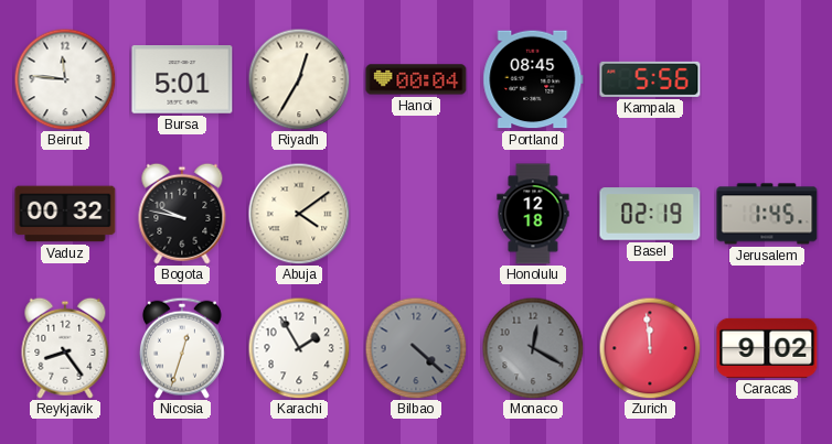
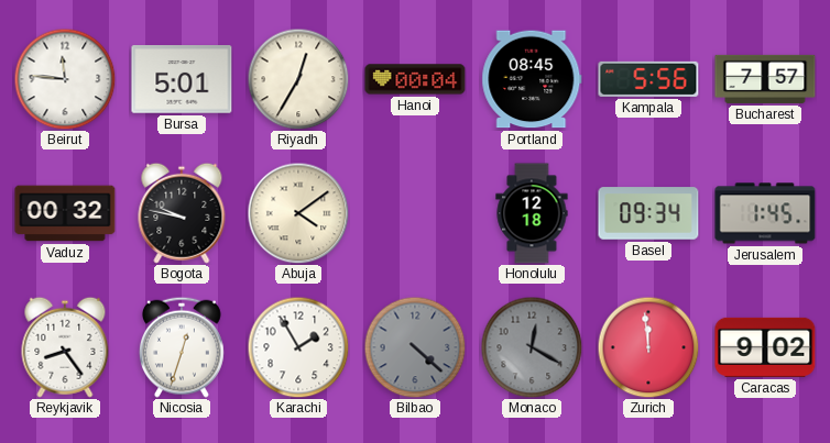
Bucharest: none -> 7:57
Basel: 02:19 -> 09:34
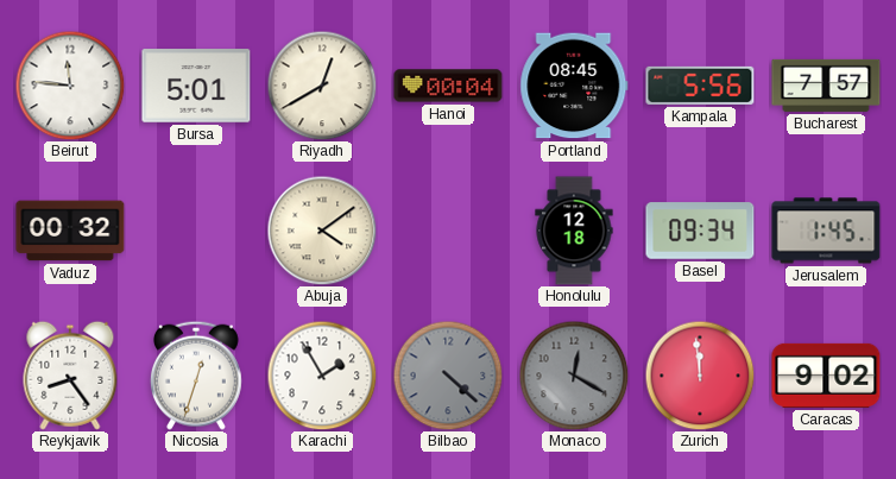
Riyadh: 12:35 -> 12:40
Bogota: 9:47 -> none
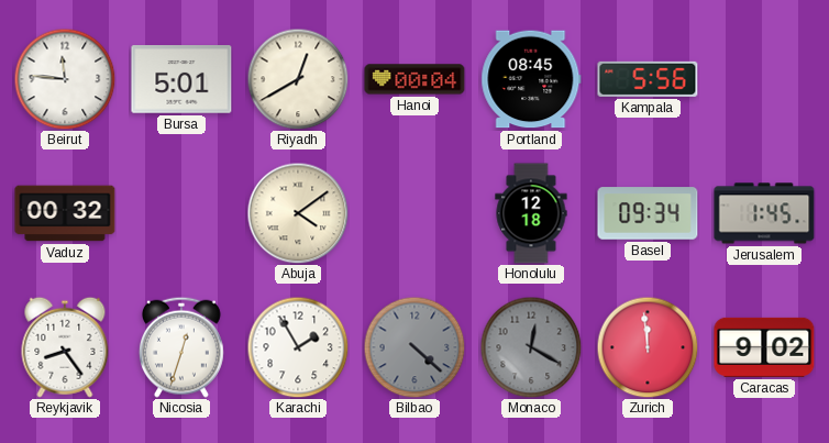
Bucharest: 7:57 -> none
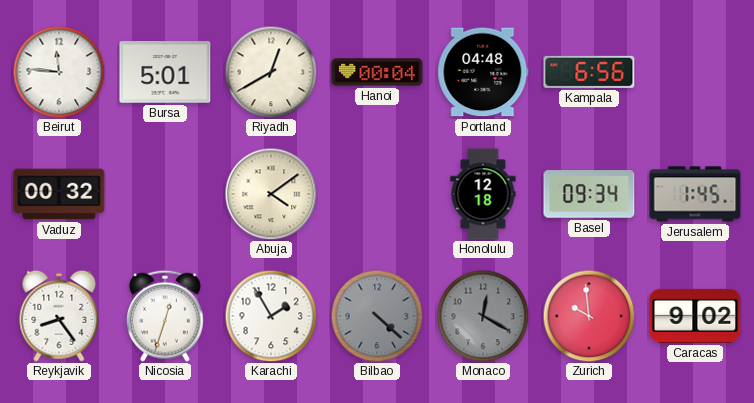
Portland: 08:45 -> 04:48
Kampala: 5:56 -> 6:56
Zurich: 11:59 -> 9:59
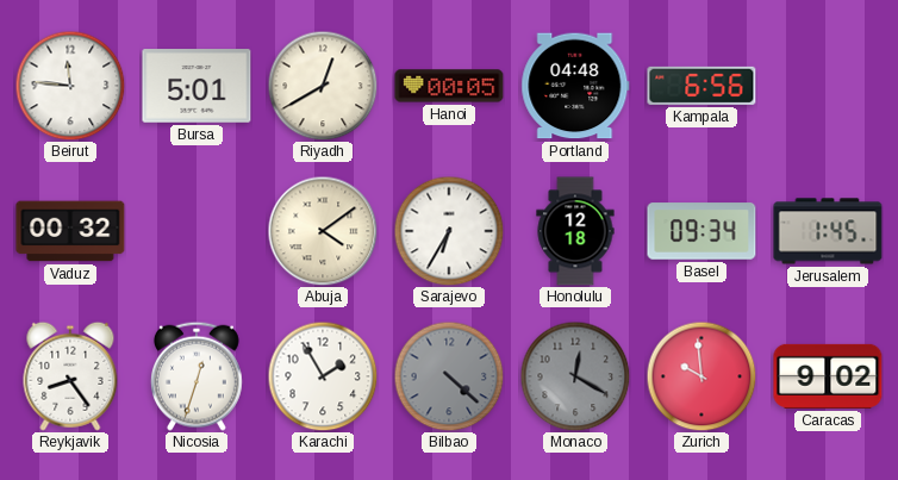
Hanoi: 00:04 -> 00:05
Sarajevo: none -> 6:35
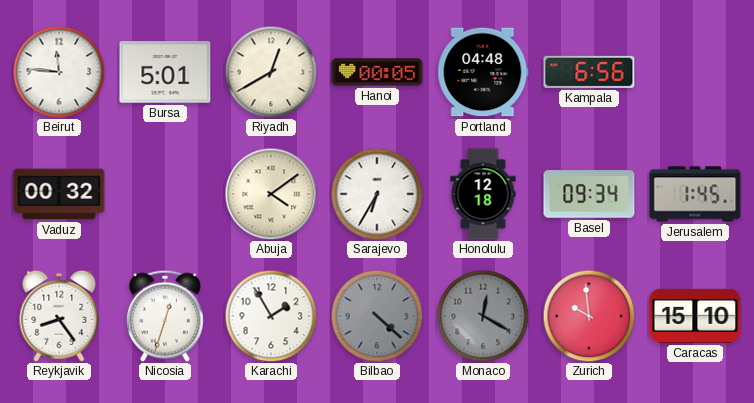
Caracas: 9:02 -> 15:10
